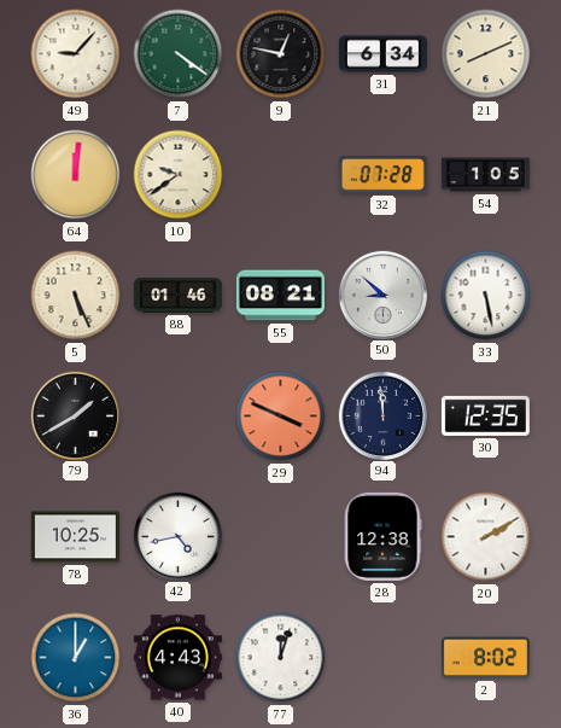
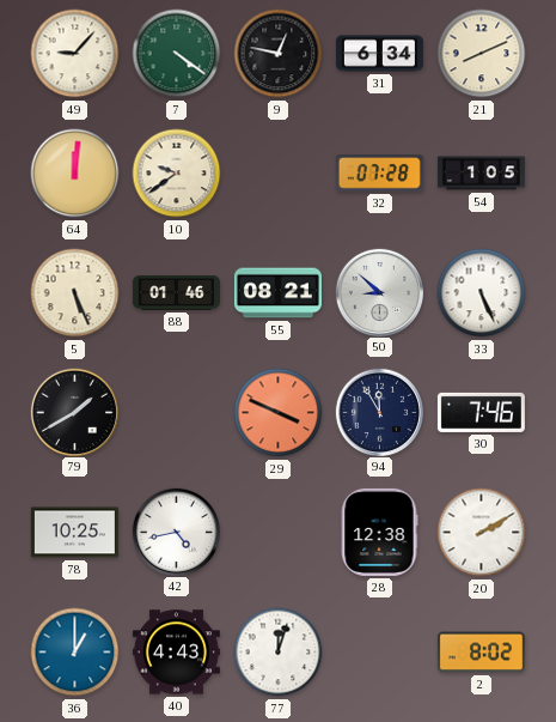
33: 5:28 -> 5:26
94: 11:59 -> 11:55
30: 12:35 -> 7:46
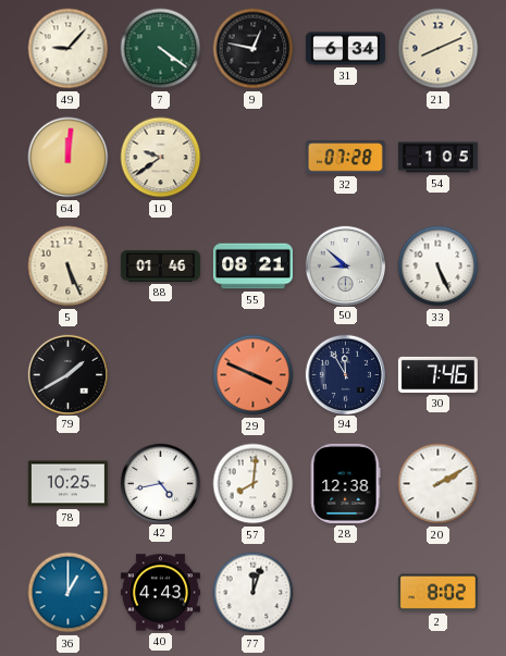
57: none -> 8:01
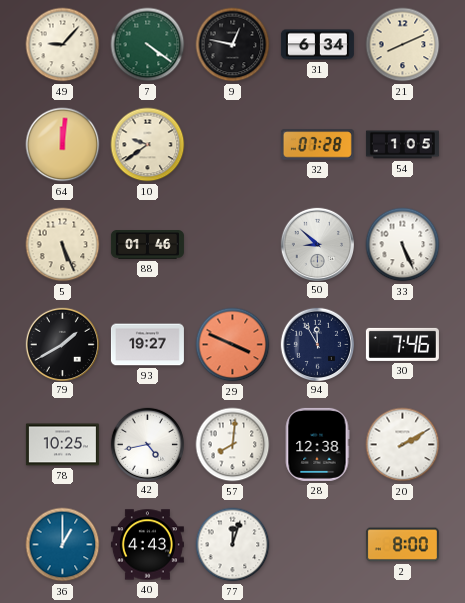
55: 08:21 -> none
93: none -> 19:27
2: 8:02 -> 8:00
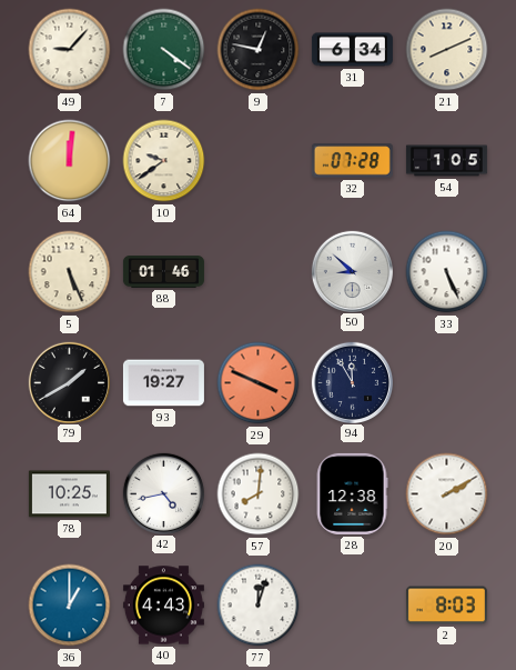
30: 7:46 -> none
2: 8:00 -> 8:03
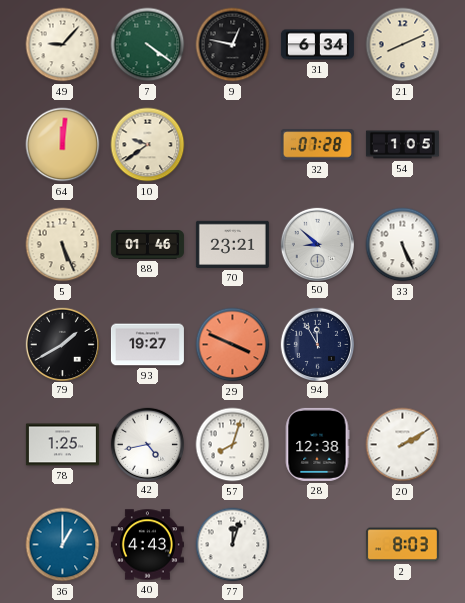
70: none -> 23:21
78: 10:25 -> 1:25
57: 8:01 -> 8:03
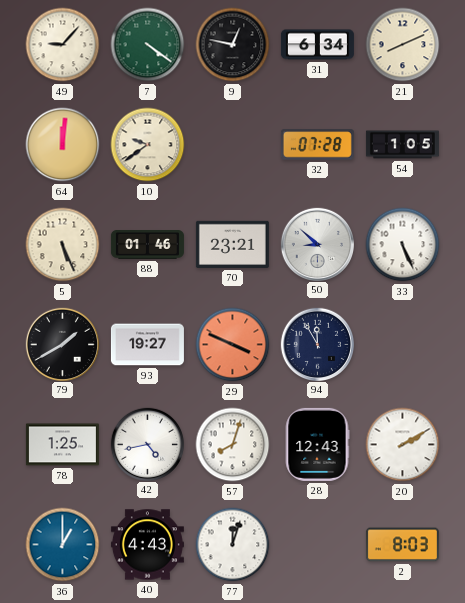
28: 12:38 -> 12:43
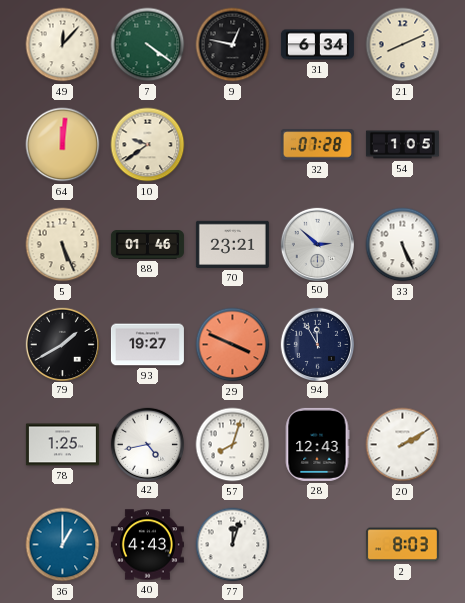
49: 9:07 -> 12:07
50: 8:52 -> 2:52
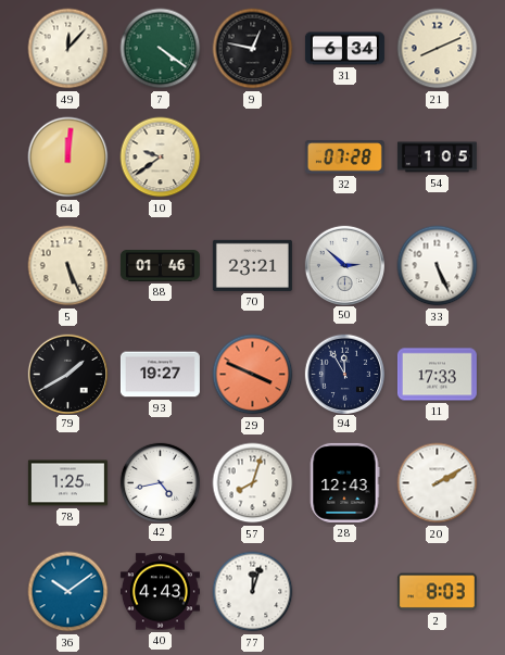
11: none -> 17:33
36: 1:00 -> 10:09
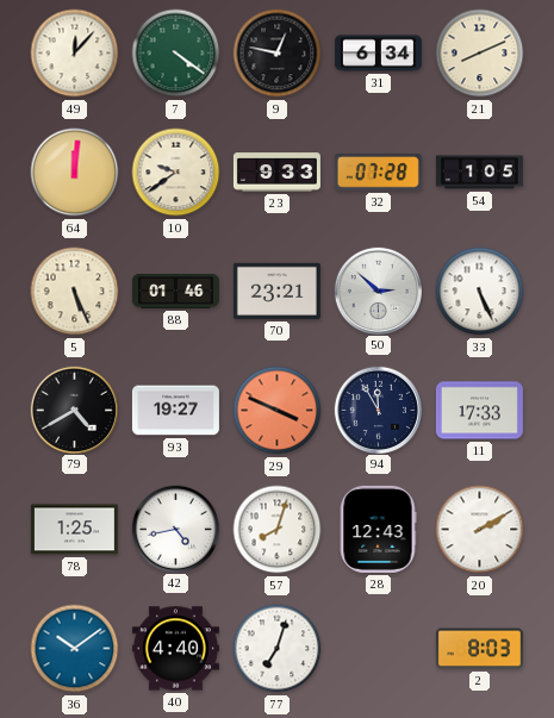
23: none -> 9:33
79: 1:40 -> 4:40
40: 4:43 -> 4:40
77: 12:03 -> 7:03
